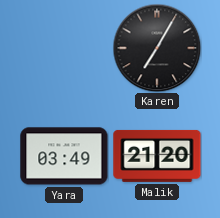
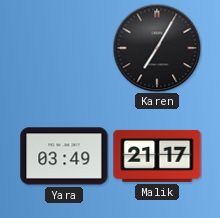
Malik: 21:20 -> 21:17
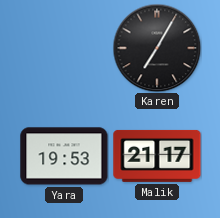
Yara: 03:49 -> 19:53
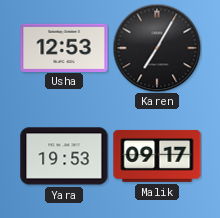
Usha: none -> 12:53
Malik: 21:17 -> 09:17
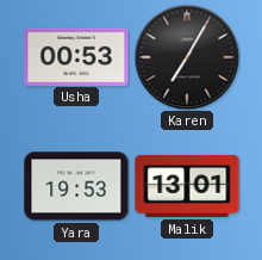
Usha: 12:53 -> 00:53
Malik: 09:17 -> 13:01
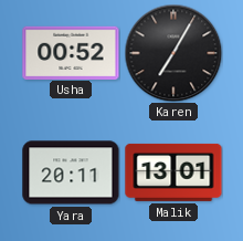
Usha: 00:53 -> 00:52
Yara: 19:53 -> 20:11
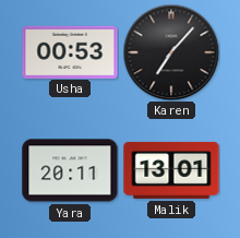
Usha: 00:52 -> 00:53
Karen: 7:05 -> 7:07
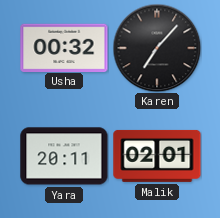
Usha: 00:53 -> 00:32
Malik: 13:01 -> 02:01
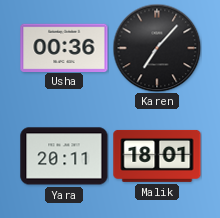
Usha: 00:32 -> 00:36
Malik: 02:01 -> 18:01
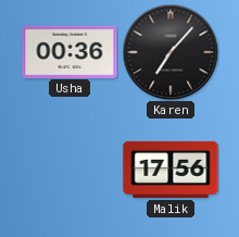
Yara: 20:11 -> none
Malik: 18:01 -> 17:56
